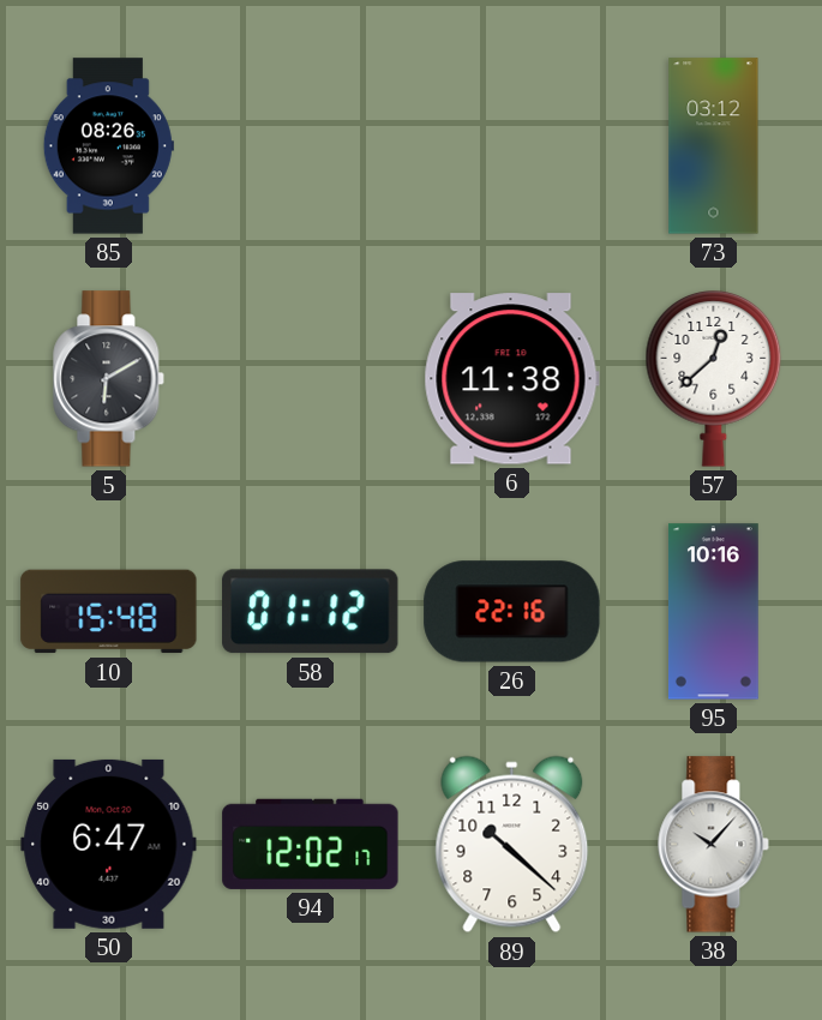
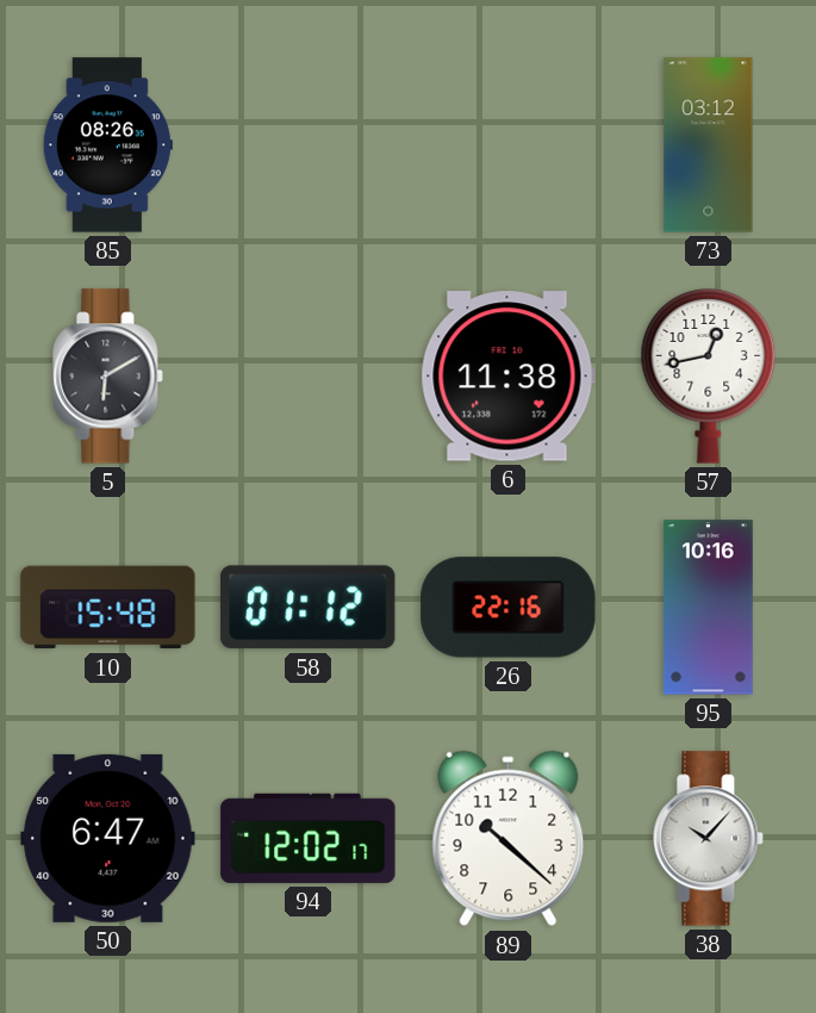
57: 12:38 -> 12:43
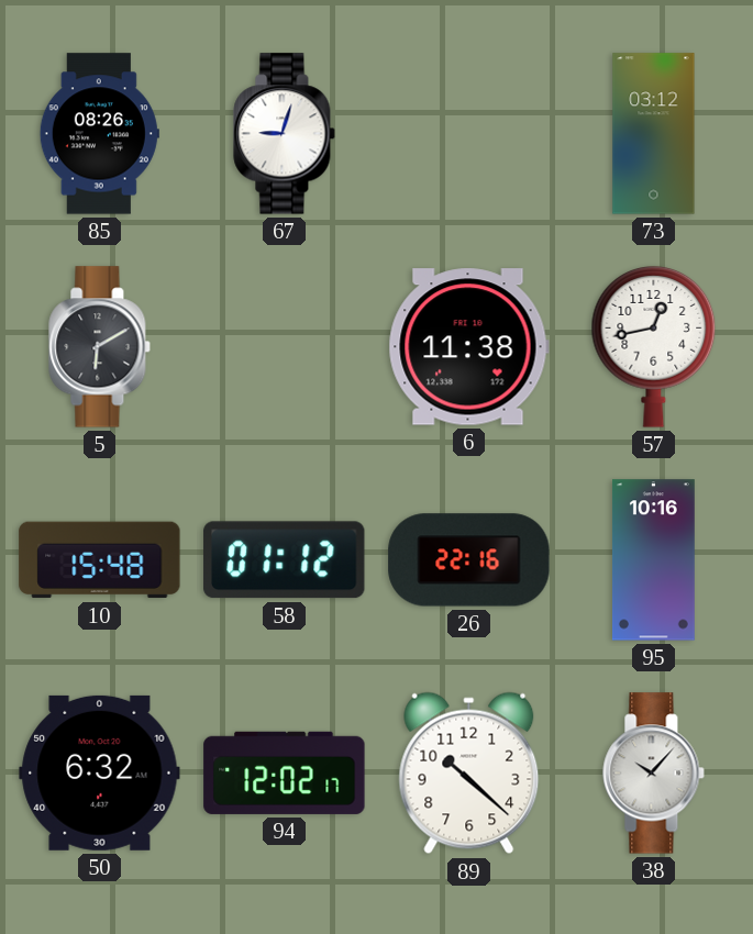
67: none -> 9:03
50: 6:47 -> 6:32
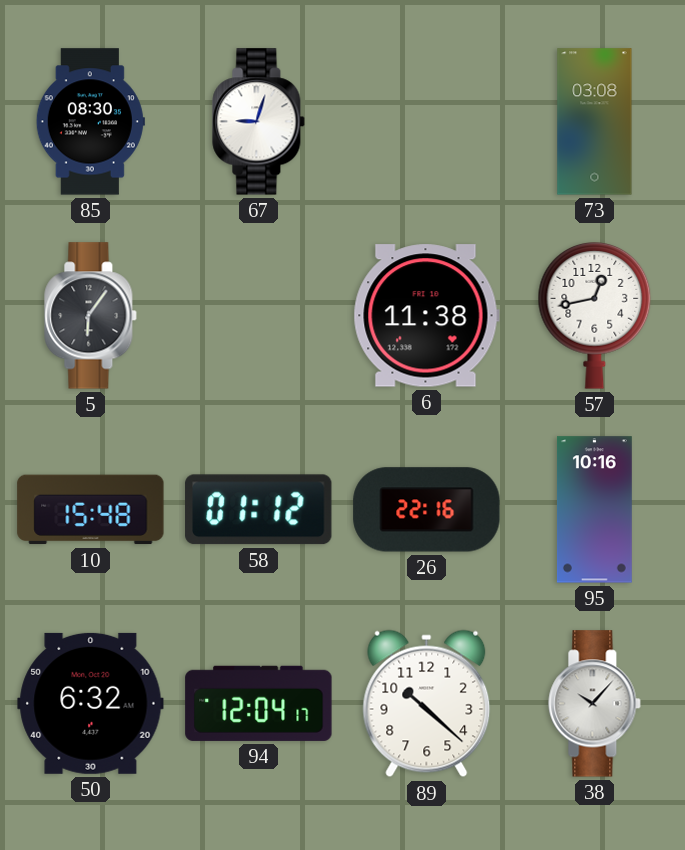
85: 08:26 -> 08:30
73: 03:12 -> 03:08
5: 6:10 -> 6:06
94: 12:02 -> 12:04
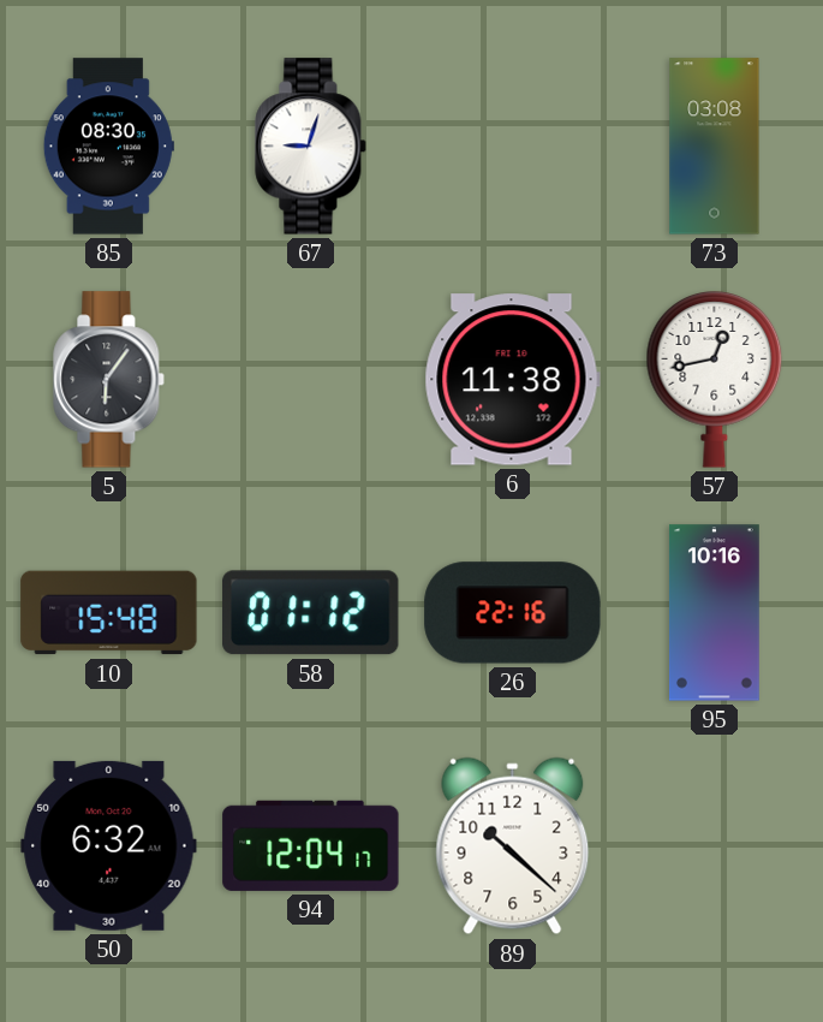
38: 10:07 -> none
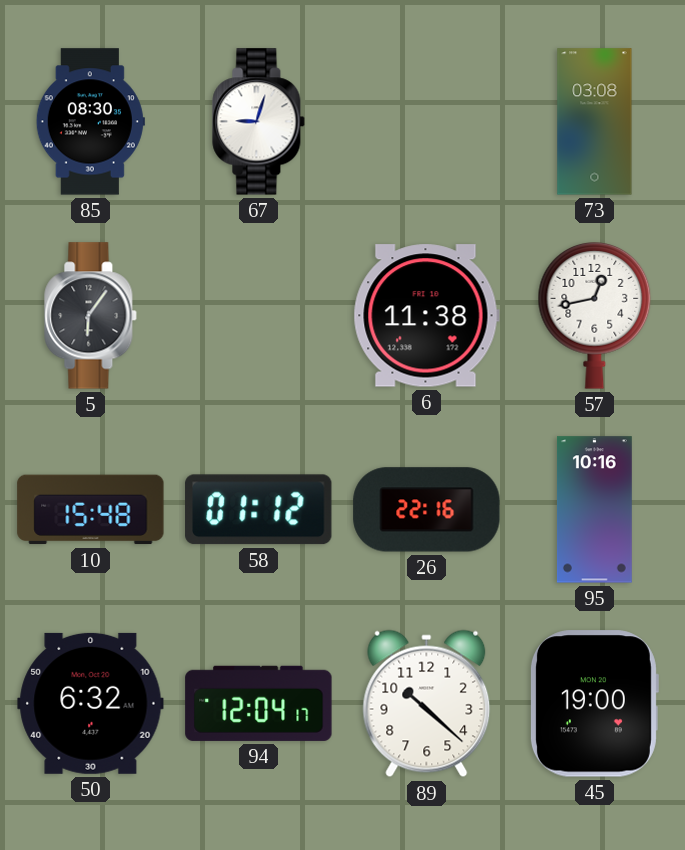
45: none -> 19:00
